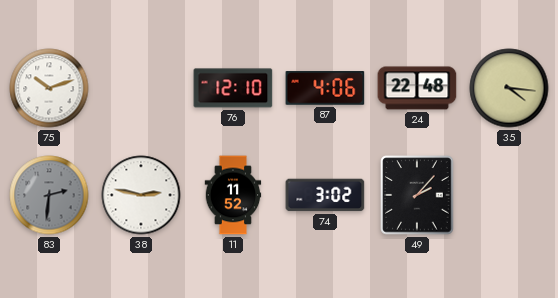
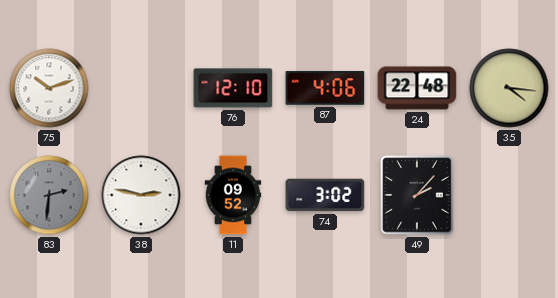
11: 11:52 -> 09:52
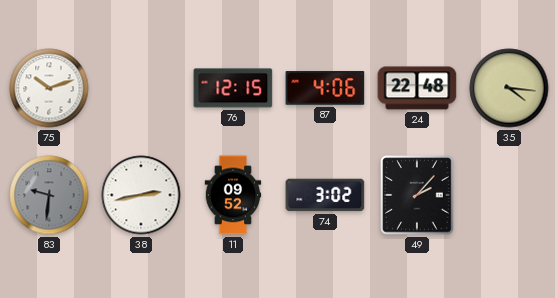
76: 12:10 -> 12:15
83: 2:31 -> 9:31
38: 2:47 -> 2:43
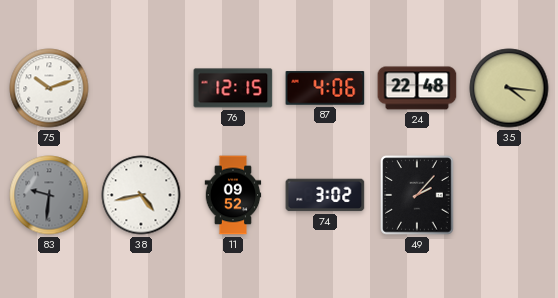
38: 2:43 -> 4:43
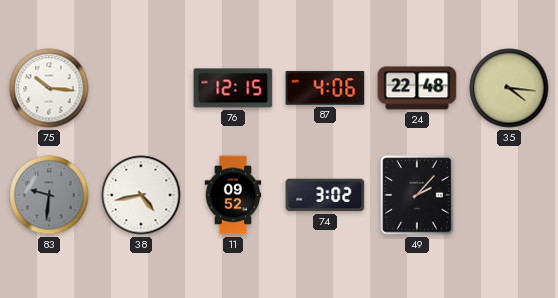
75: 10:12 -> 10:16
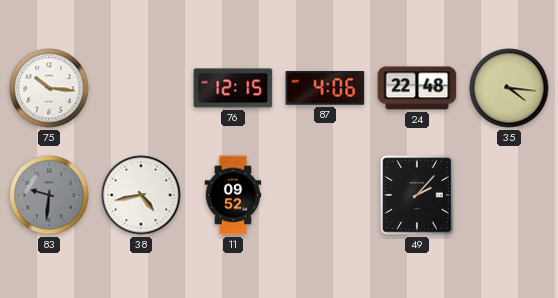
74: 3:02 -> none
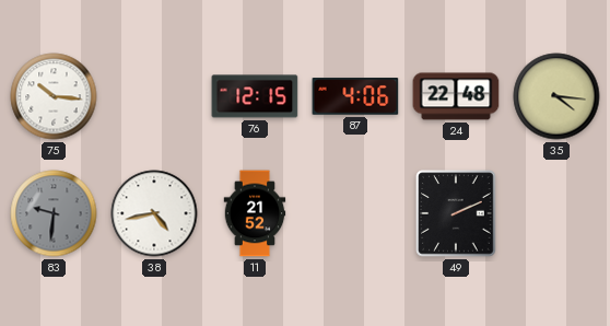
11: 09:52 -> 21:52
49: 2:07 -> 2:11
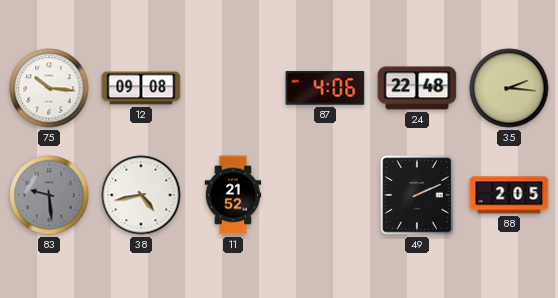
12: none -> 09:08
76: 12:15 -> none
35: 4:16 -> 2:16
83: 9:31 -> 9:29
88: none -> 2:05
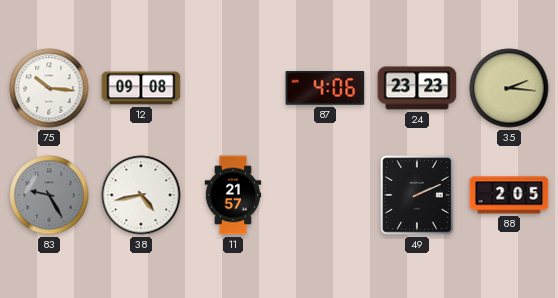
24: 22:48 -> 23:23
83: 9:29 -> 9:25
11: 21:52 -> 21:57
